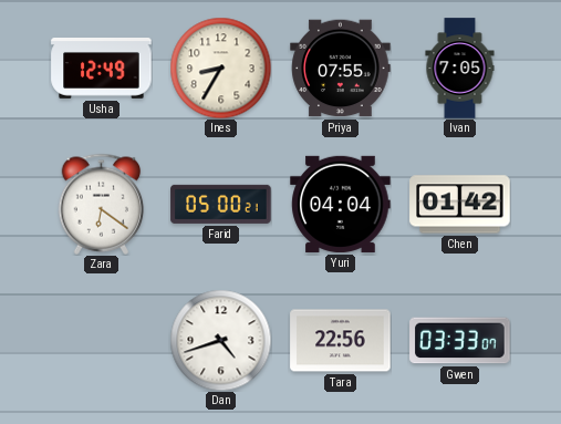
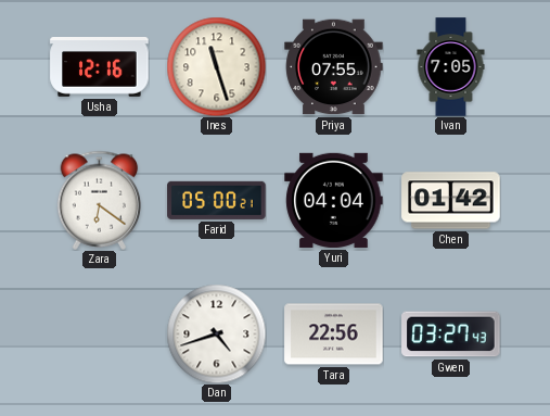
Usha: 12:49 -> 12:16
Ines: 8:35 -> 11:27
Gwen: 03:33 -> 03:27
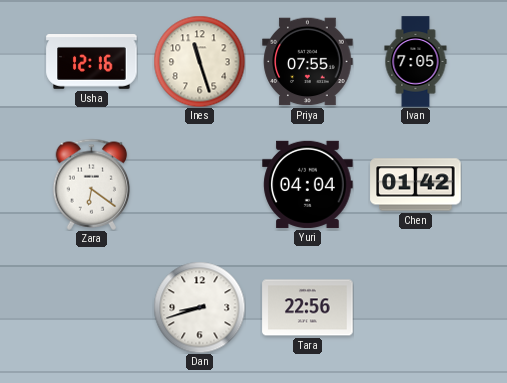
Farid: 05:00 -> none
Dan: 4:42 -> 8:42
Gwen: 03:27 -> none
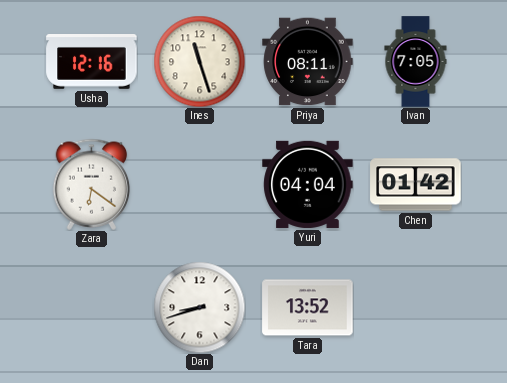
Priya: 07:55 -> 08:11
Tara: 22:56 -> 13:52
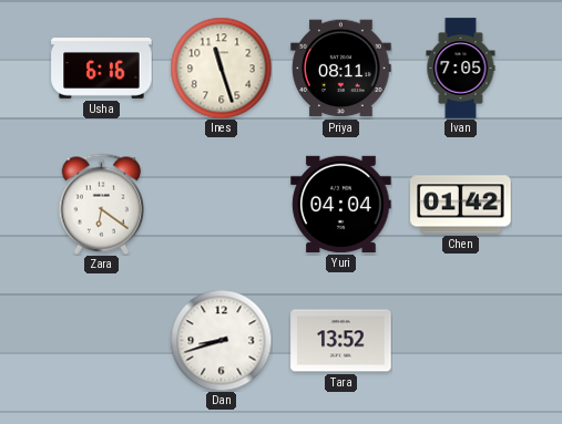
Usha: 12:16 -> 6:16
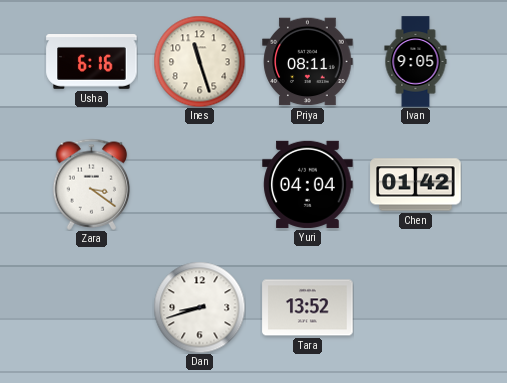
Ivan: 7:05 -> 9:05
Zara: 6:21 -> 3:21
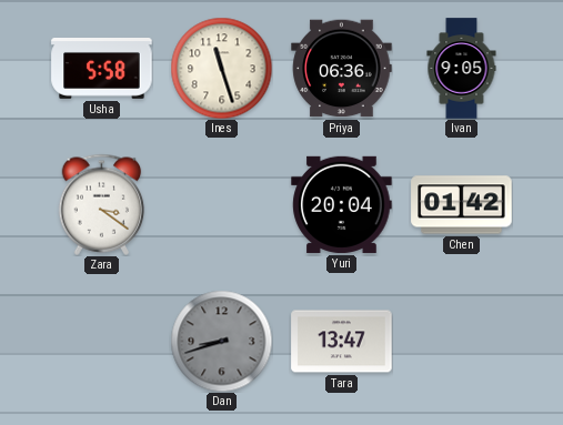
Usha: 6:16 -> 5:58
Priya: 08:11 -> 06:36
Yuri: 04:04 -> 20:04
Dan dial: white -> grey
Tara: 13:52 -> 13:47
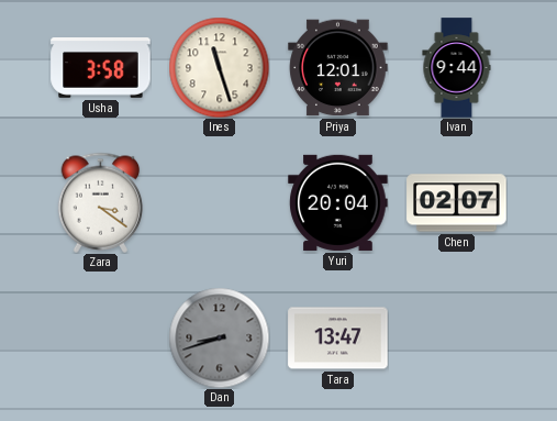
Usha: 5:58 -> 3:58
Priya: 06:36 -> 12:01
Ivan: 9:05 -> 9:44
Chen: 01:42 -> 02:07
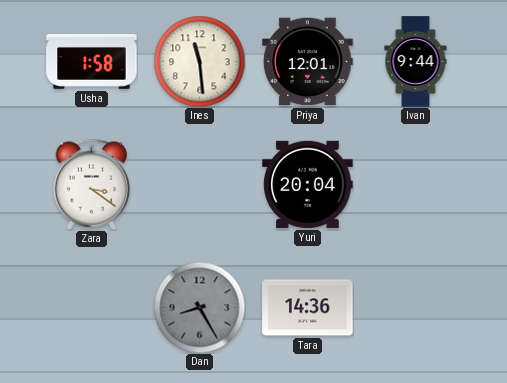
Usha: 3:58 -> 1:58
Ines: 11:27 -> 11:29
Chen: 02:07 -> none
Dan: 8:42 -> 8:25
Tara: 13:47 -> 14:36
